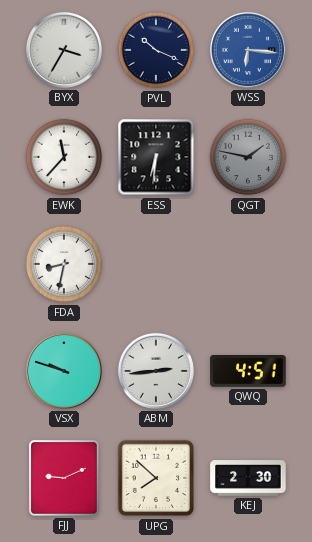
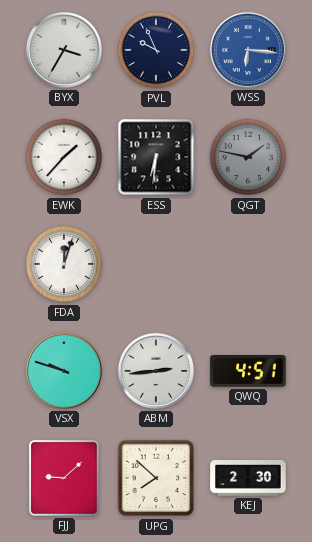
PVL: 10:19 -> 9:56
EWK: 11:37 -> 1:37
FDA: 8:32 -> 12:03
FJJ: 9:11 -> 9:08
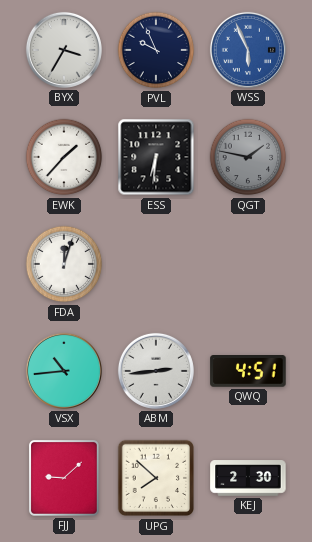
WSS: 6:16 -> 5:56
VSX: 9:48 -> 10:44
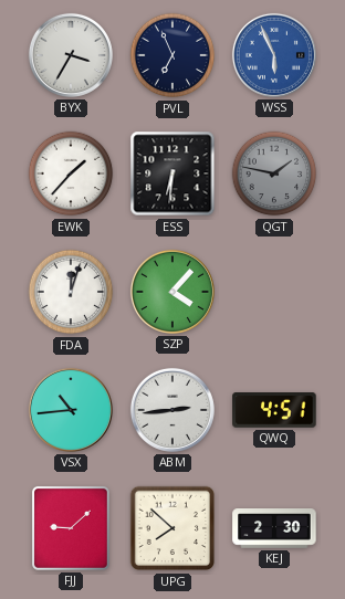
PVL: 9:56 -> 6:56
SZP: none -> 4:07
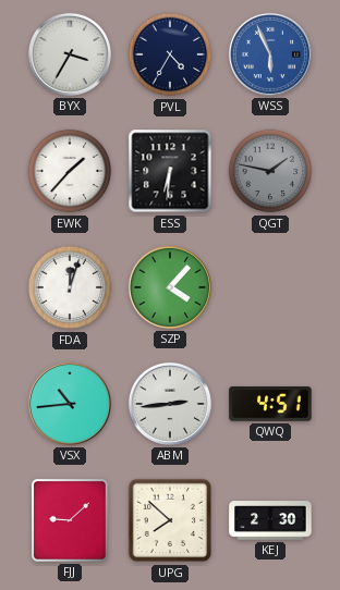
PVL: 6:56 -> 4:35
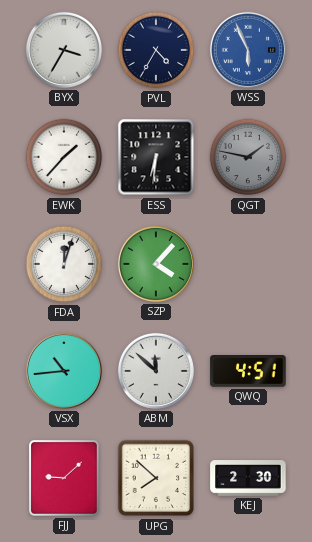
ABM: 2:44 -> 11:52
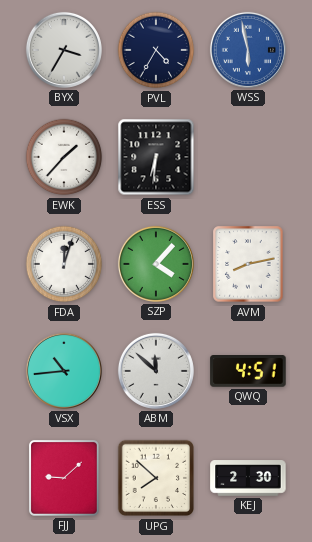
WSS: 5:56 -> 5:58
QGT: 1:47 -> none
AVM: none -> 8:13
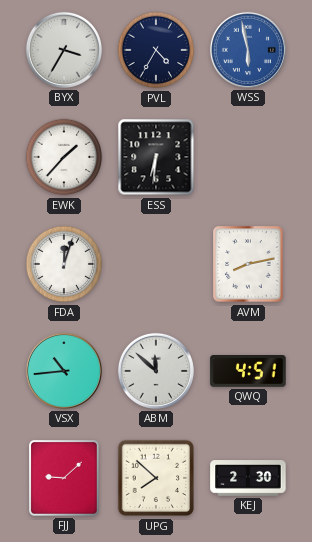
SZP: 4:07 -> none
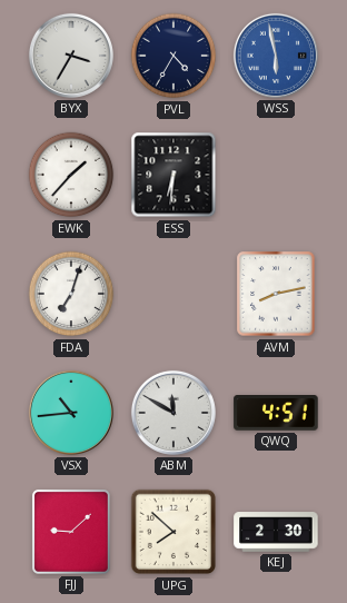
FDA: 12:03 -> 7:03
ABM: 11:52 -> 11:50
